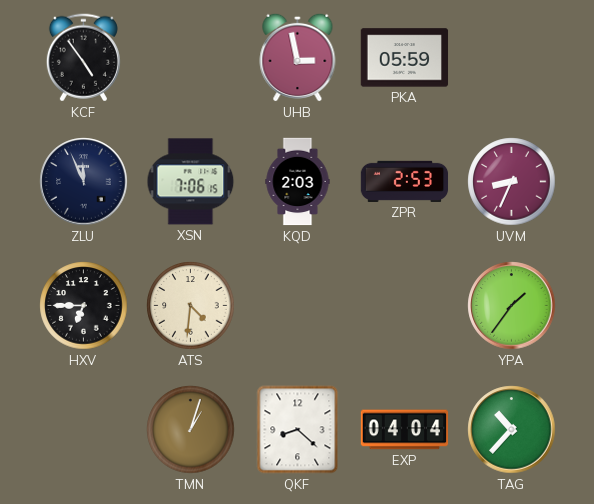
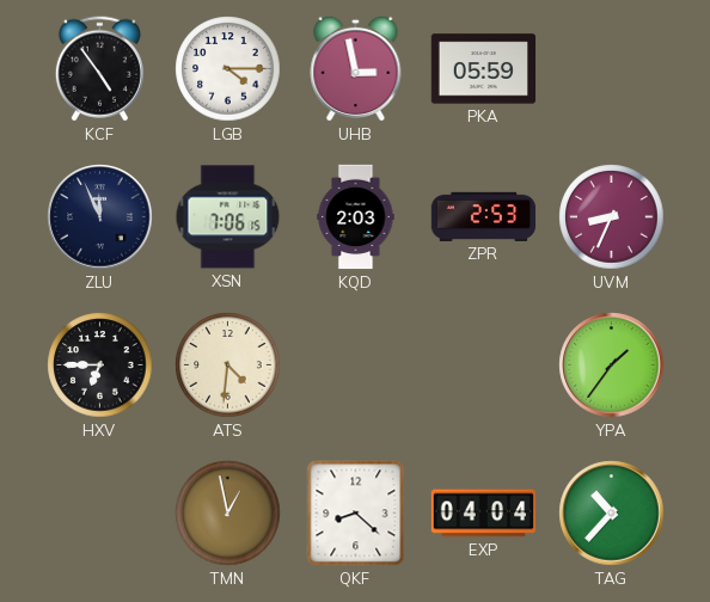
LGB: none -> 4:15
TMN: 1:03 -> 12:58
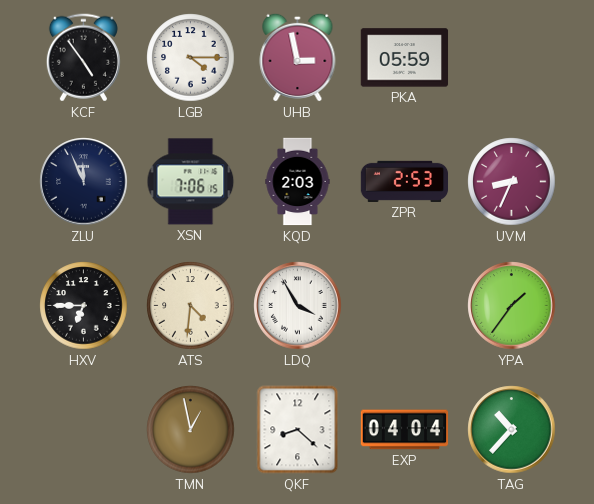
LDQ: none -> 3:55
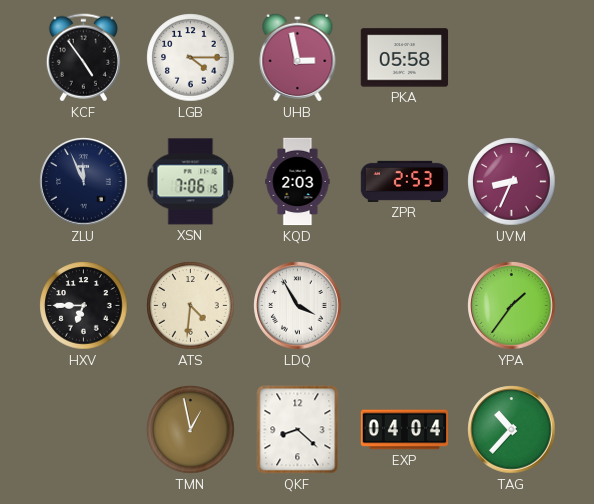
PKA: 05:59 -> 05:58
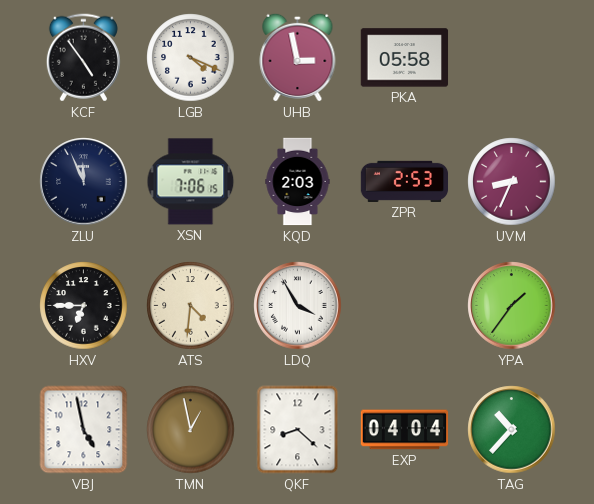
LGB: 4:15 -> 4:19
VBJ: none -> 4:58
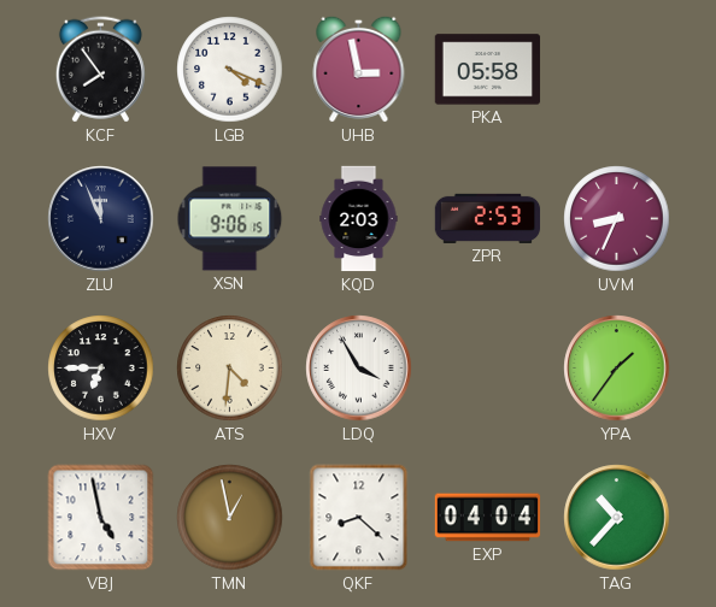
KCF: 4:54 -> 7:54
XSN: 7:06 -> 9:06
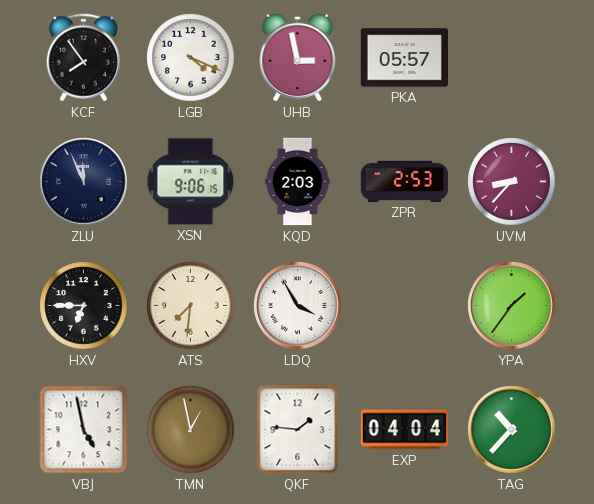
PKA: 05:58 -> 05:57
UVM: 8:34 -> 8:37
ATS: 4:31 -> 7:31
QKF: 8:22 -> 1:46
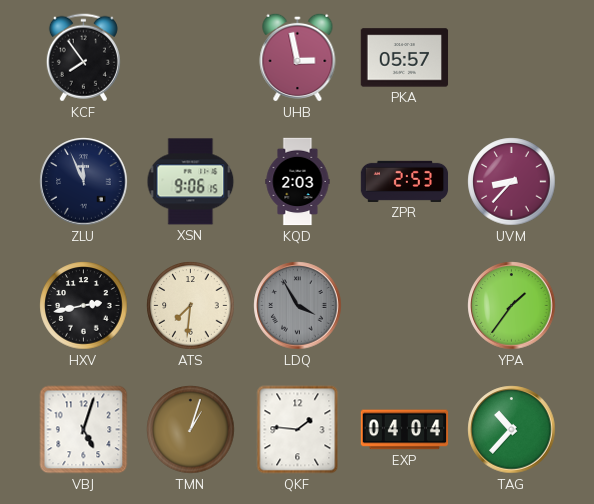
LGB: 4:19 -> none
HXV: 6:45 -> 2:43
LDQ dial: white -> grey
VBJ: 4:58 -> 5:03
TMN: 12:58 -> 1:03
